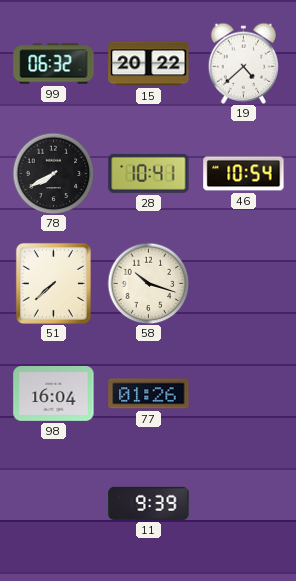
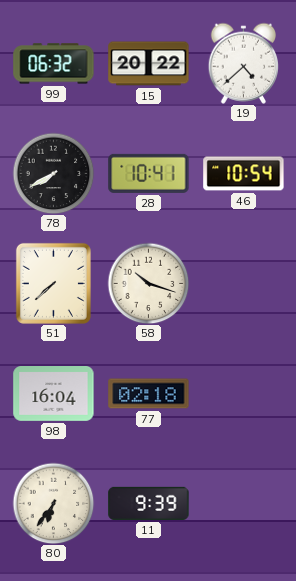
77: 01:26 -> 02:18
80: none -> 6:36
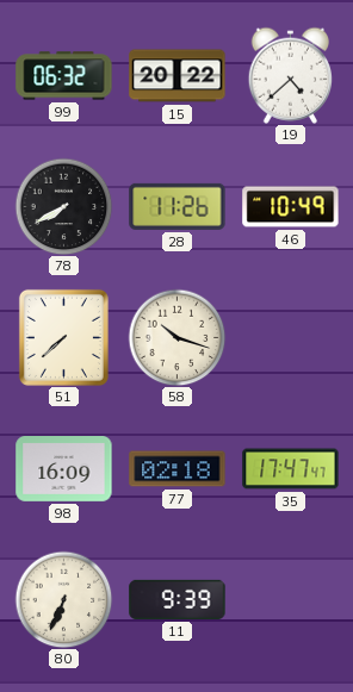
28: 10:41 -> 11:26
46: 10:54 -> 10:49
98: 16:04 -> 16:09
35: none -> 17:47
80: 6:36 -> 6:34
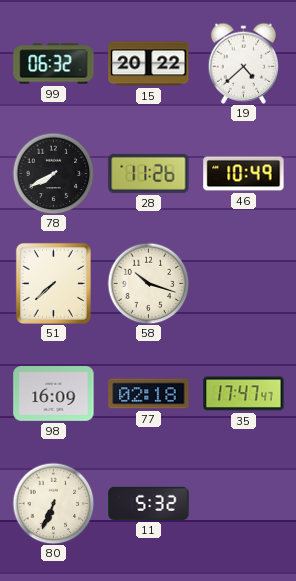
11: 9:39 -> 5:32
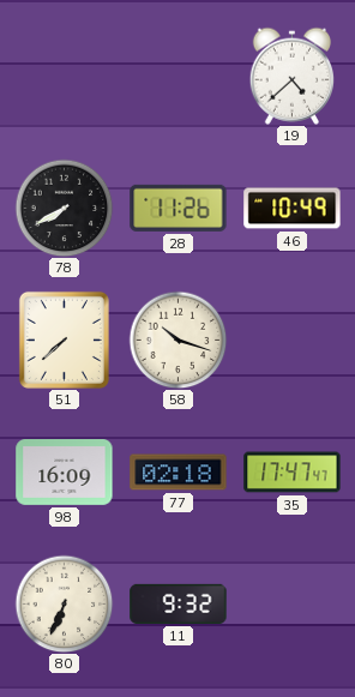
99: 06:32 -> none
15: 20:22 -> none
11: 5:32 -> 9:32
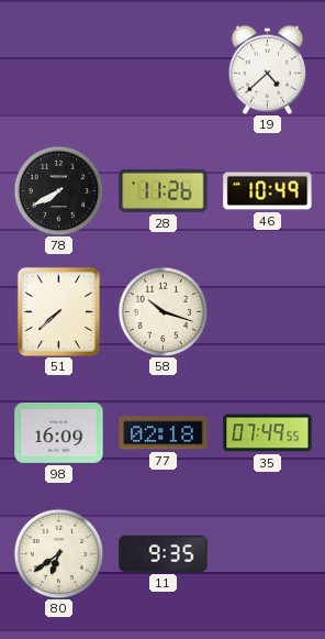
35: 17:47 -> 07:49
80: 6:34 -> 6:39
11: 9:32 -> 9:35
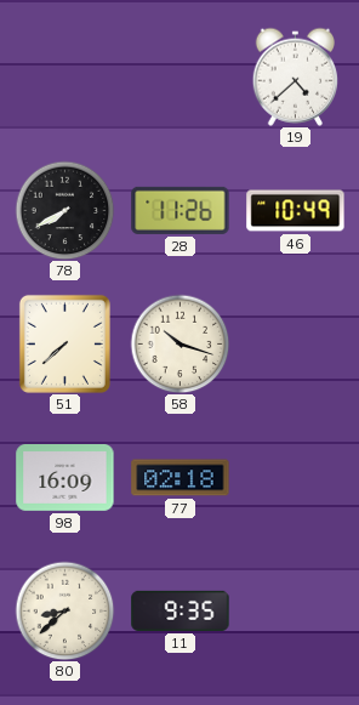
35: 07:49 -> none
80: 6:39 -> 8:38
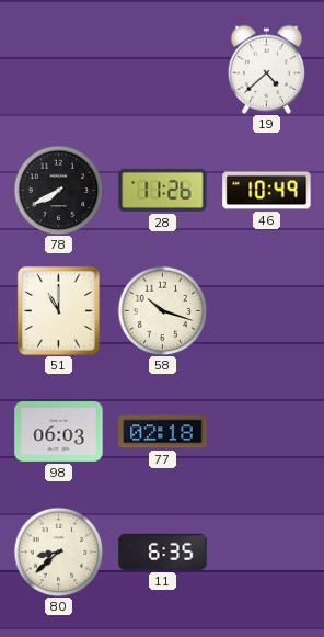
51: 7:38 -> 11:00
98: 16:09 -> 06:03
11: 9:35 -> 6:35
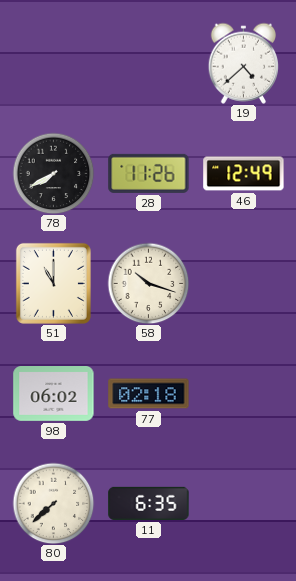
46: 10:49 -> 12:49
98: 06:03 -> 06:02
80: 8:38 -> 7:38
